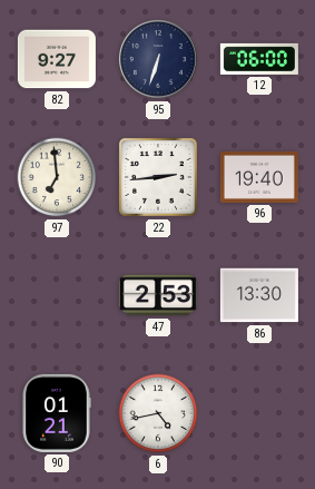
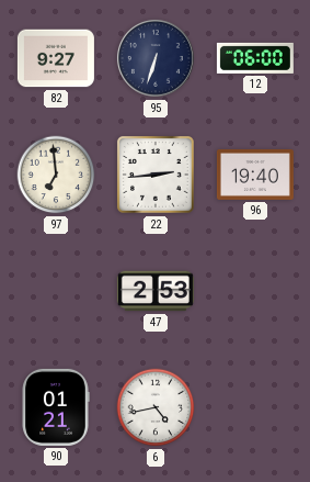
86: 13:30 -> none
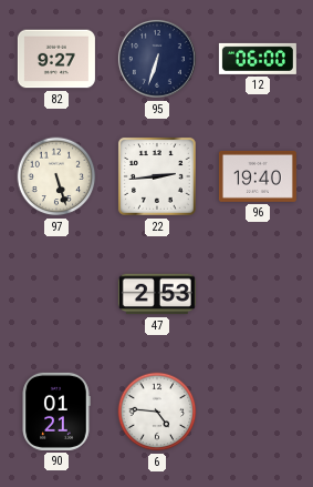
97: 6:59 -> 5:27
6: 4:43 -> 4:46
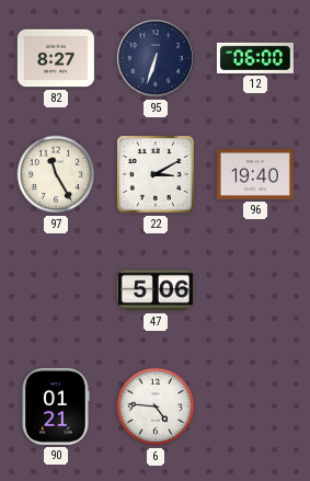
82: 9:27 -> 8:27
97: 5:27 -> 11:25
22: 2:44 -> 3:10
47: 2:53 -> 5:06
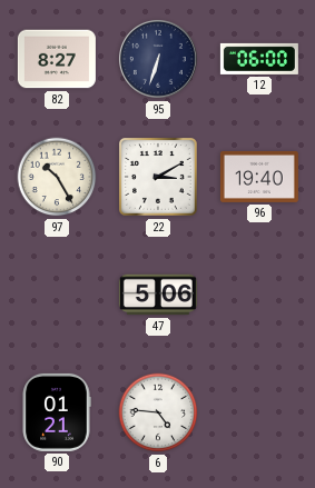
97: 11:25 -> 10:25
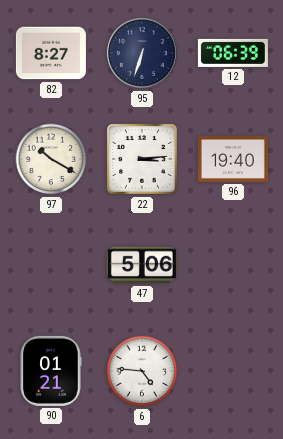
12: 06:00 -> 06:39
97: 10:25 -> 10:20
22: 3:10 -> 3:14
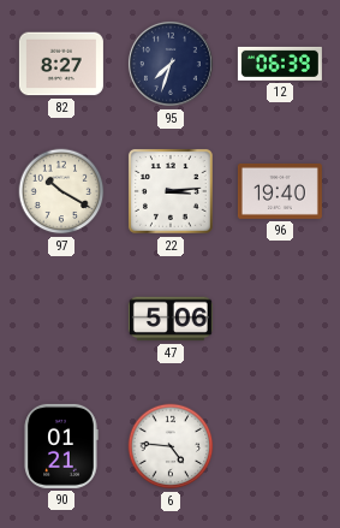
95: 6:33 -> 7:33
